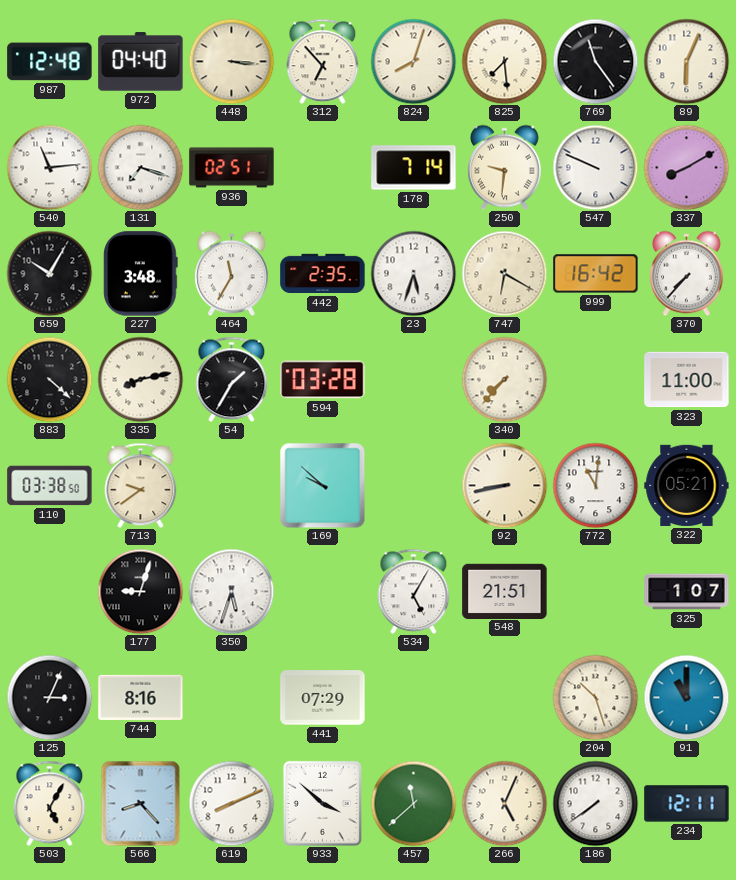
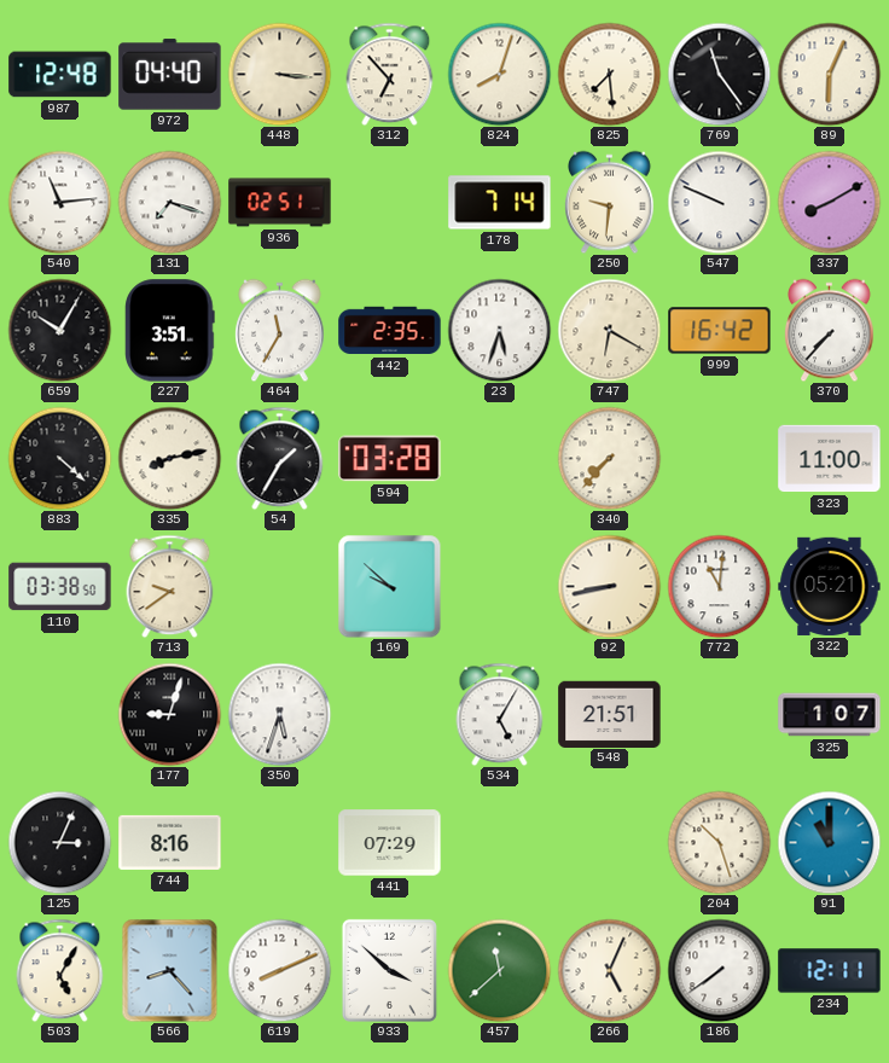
227: 3:48 -> 3:51
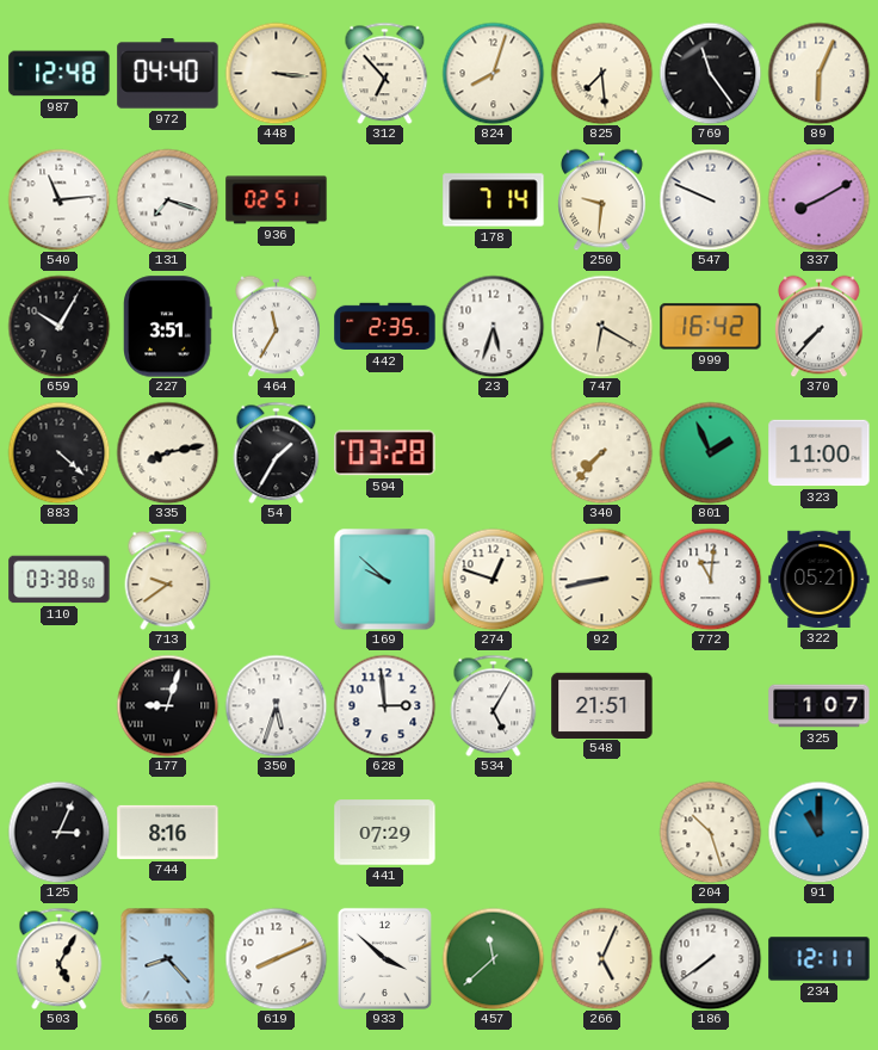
801: none -> 1:56
274: none -> 12:48
628: none -> 2:59
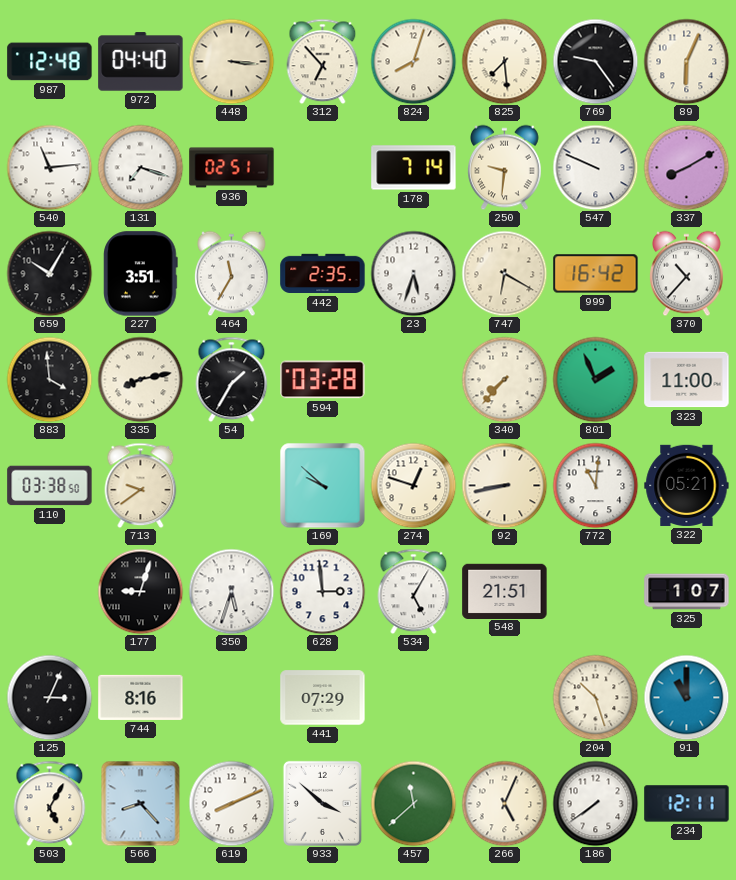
769: 11:24 -> 9:24
370: 7:37 -> 10:37
883: 4:22 -> 3:59
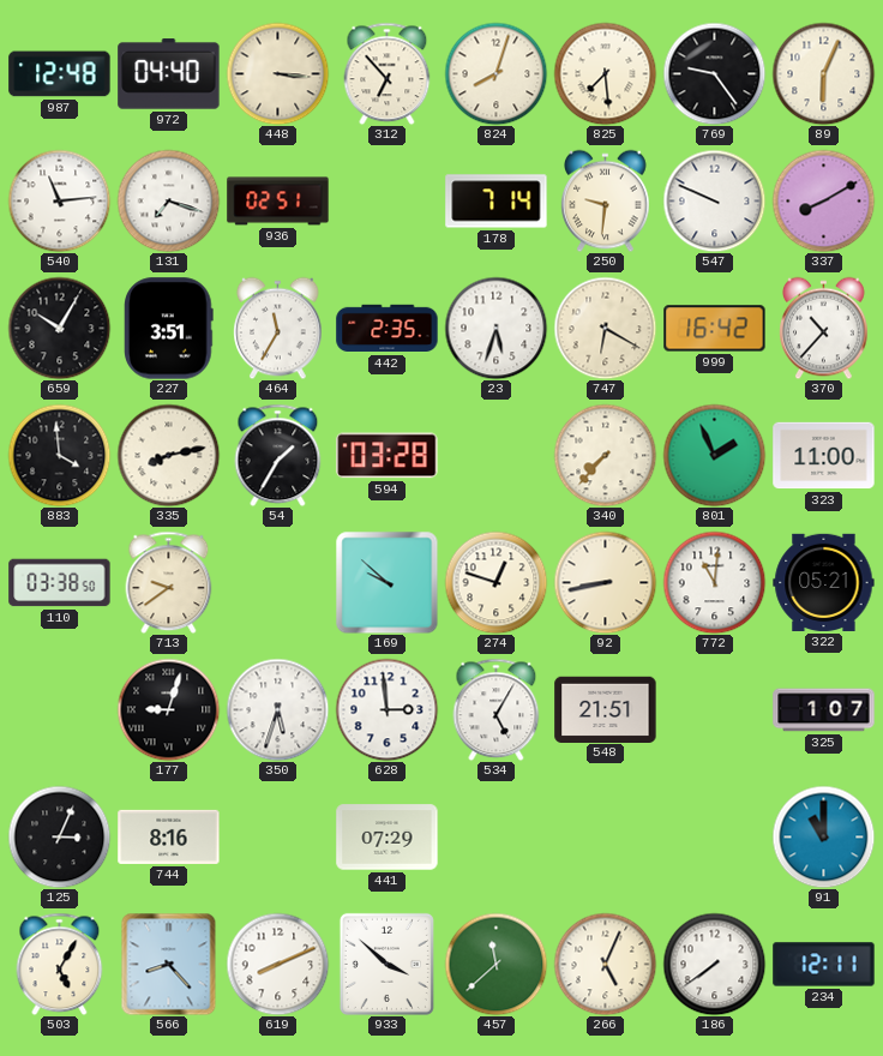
204: 10:27 -> none
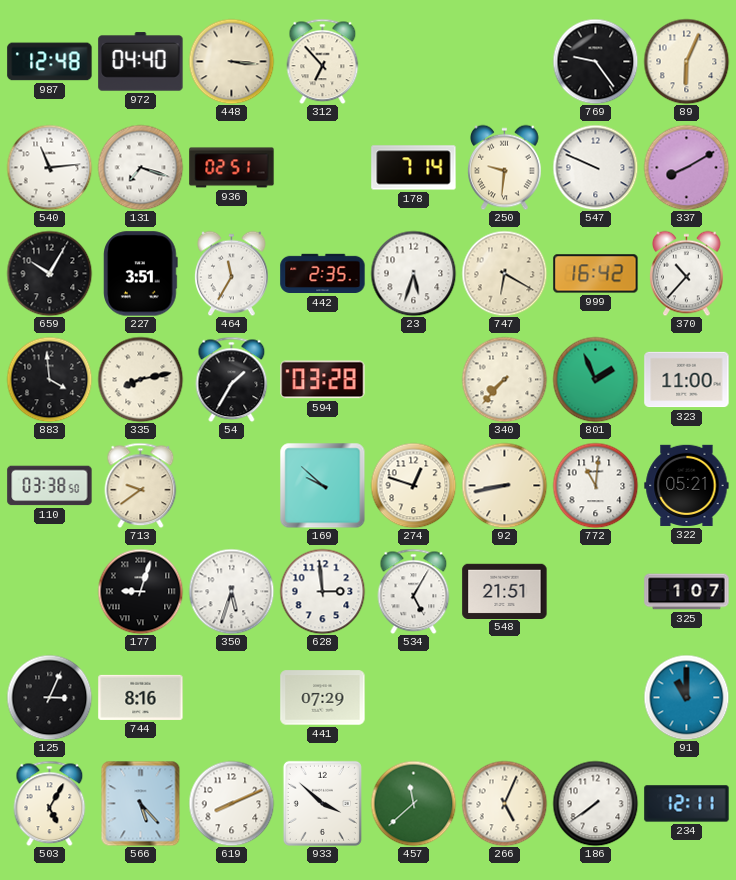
824: 8:03 -> none
825: 7:29 -> none
566: 8:23 -> 5:23
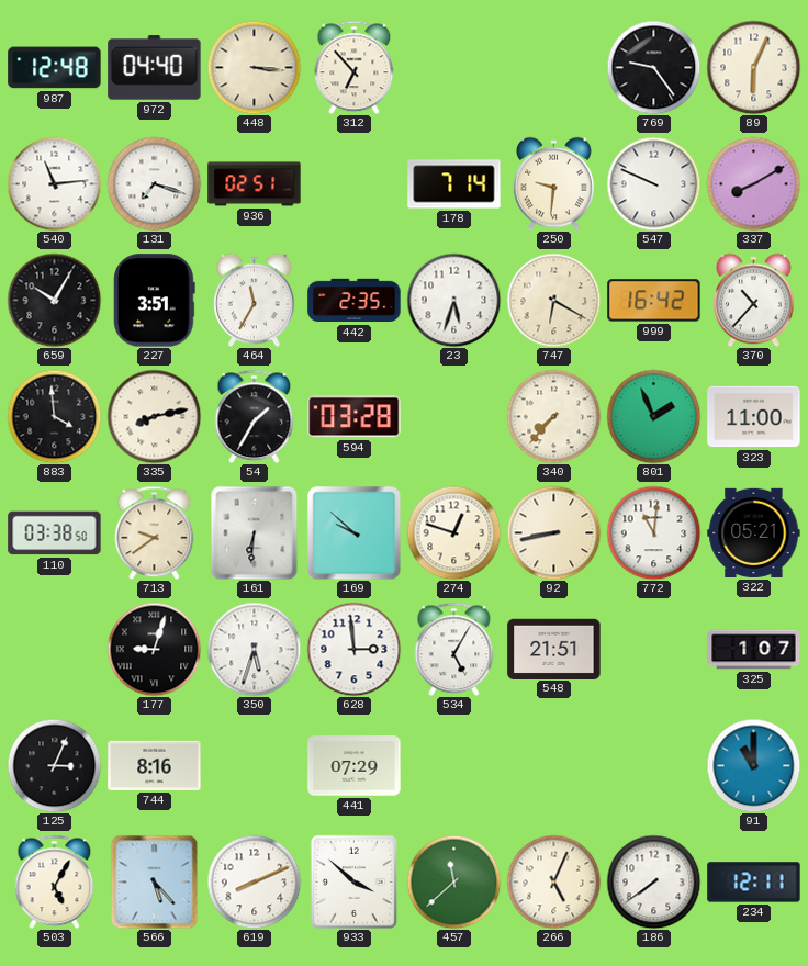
161: none -> 6:31
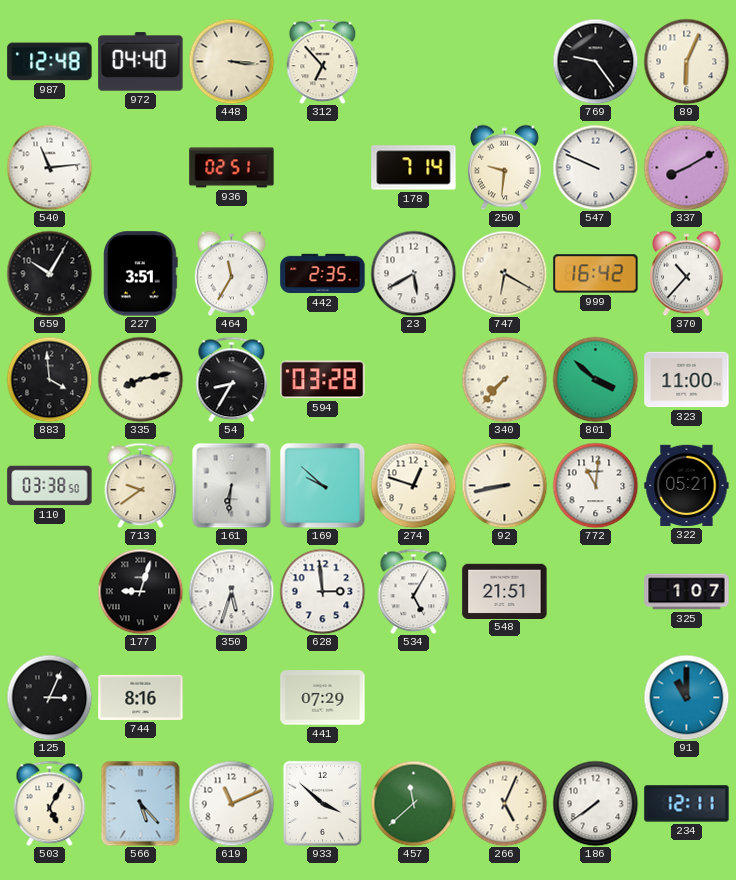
131: 7:18 -> none
23: 5:33 -> 5:40
54: 1:35 -> 8:35
801: 1:56 -> 3:52
619: 8:11 -> 11:11
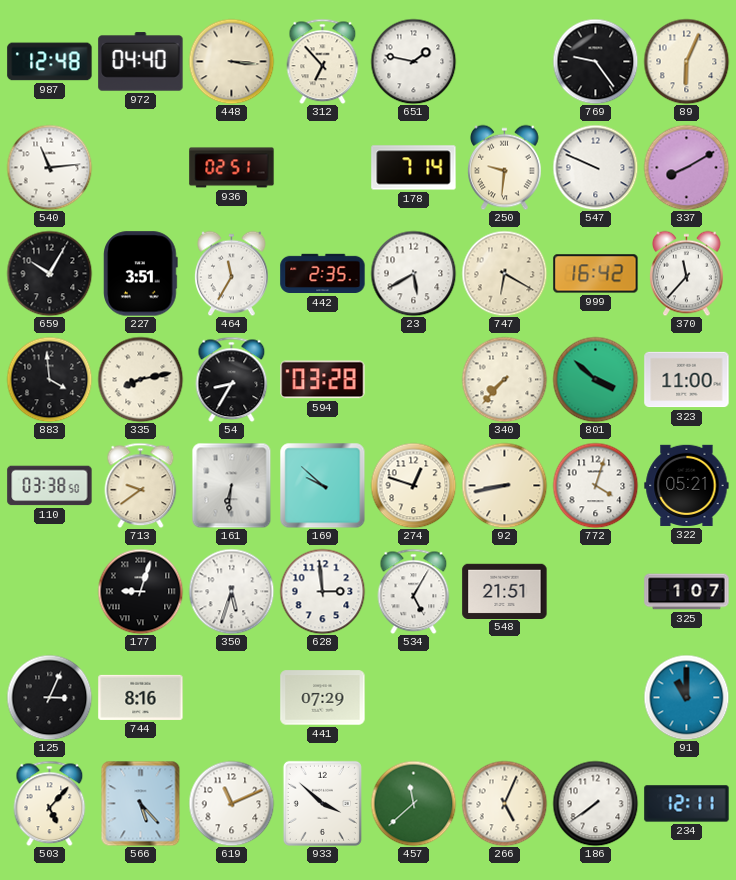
651: none -> 1:47
370: 10:37 -> 11:37
772: 11:01 -> 4:03
503: 5:05 -> 5:07
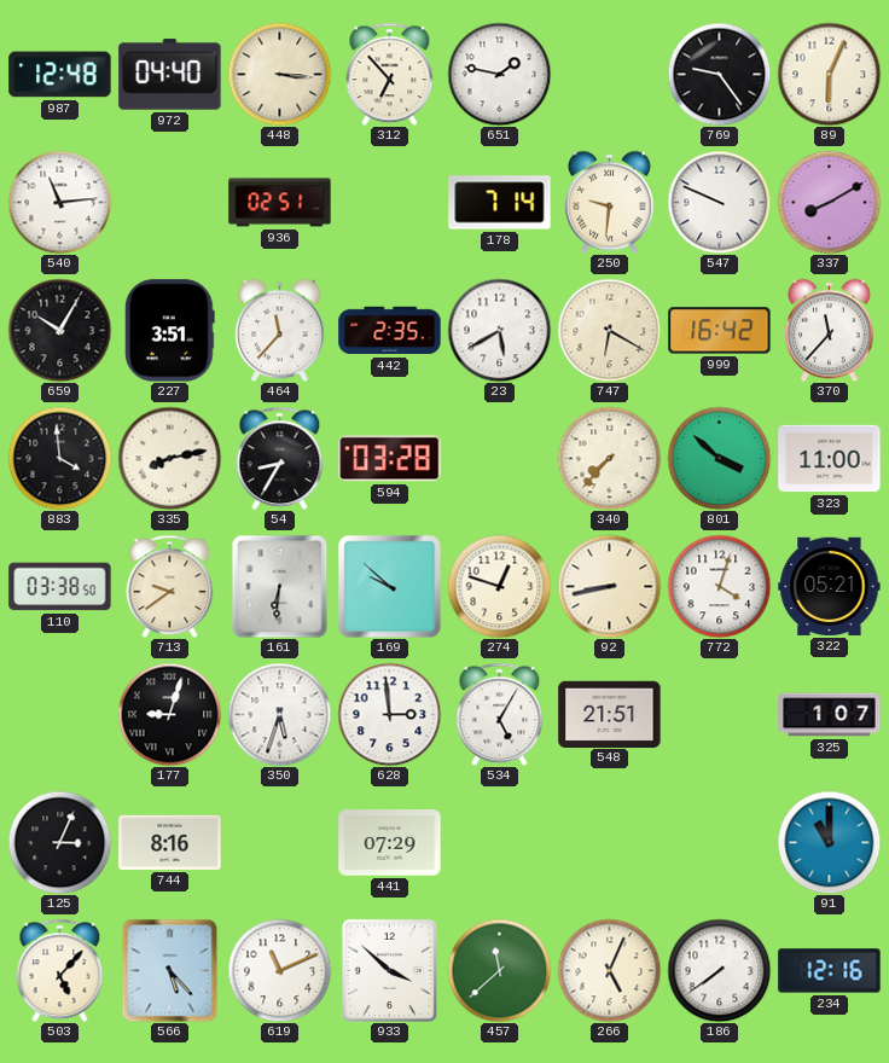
464: 11:35 -> 11:37
234: 12:11 -> 12:16
